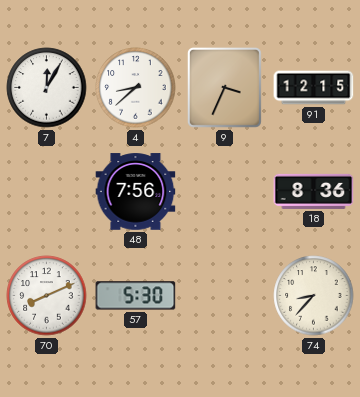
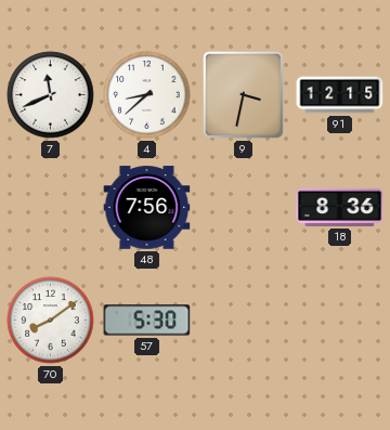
7: 12:05 -> 11:41
9: 3:34 -> 3:32
70: 8:11 -> 8:09
74: 8:37 -> none
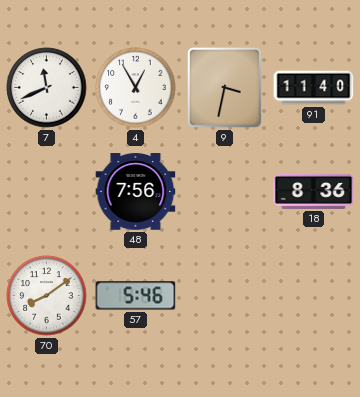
4: 8:38 -> 12:55
91: 12:15 -> 11:40
57: 5:30 -> 5:46
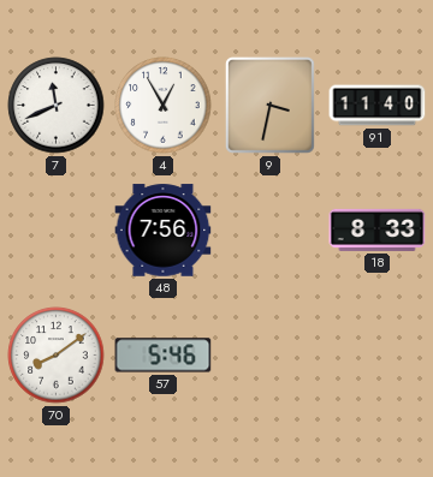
18: 8:36 -> 8:33
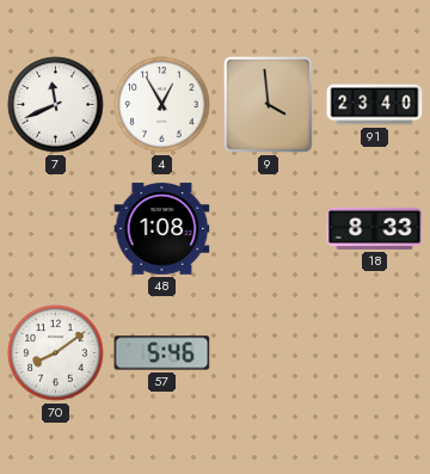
9: 3:32 -> 3:59
91: 11:40 -> 23:40
48: 7:56 -> 1:08
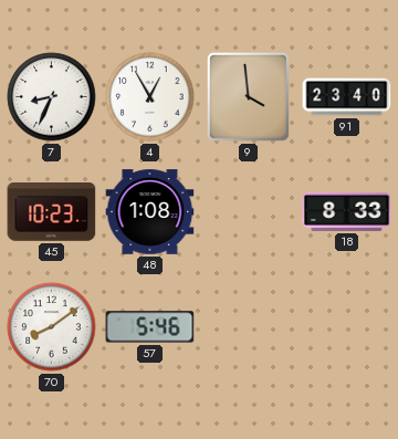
7: 11:41 -> 8:34
45: none -> 10:23
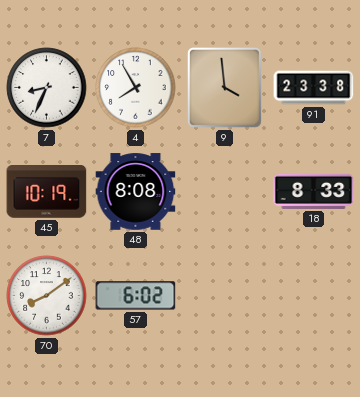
4: 12:55 -> 7:55
91: 23:40 -> 23:38
45: 10:23 -> 10:19
48: 1:08 -> 8:08
57: 5:46 -> 6:02
